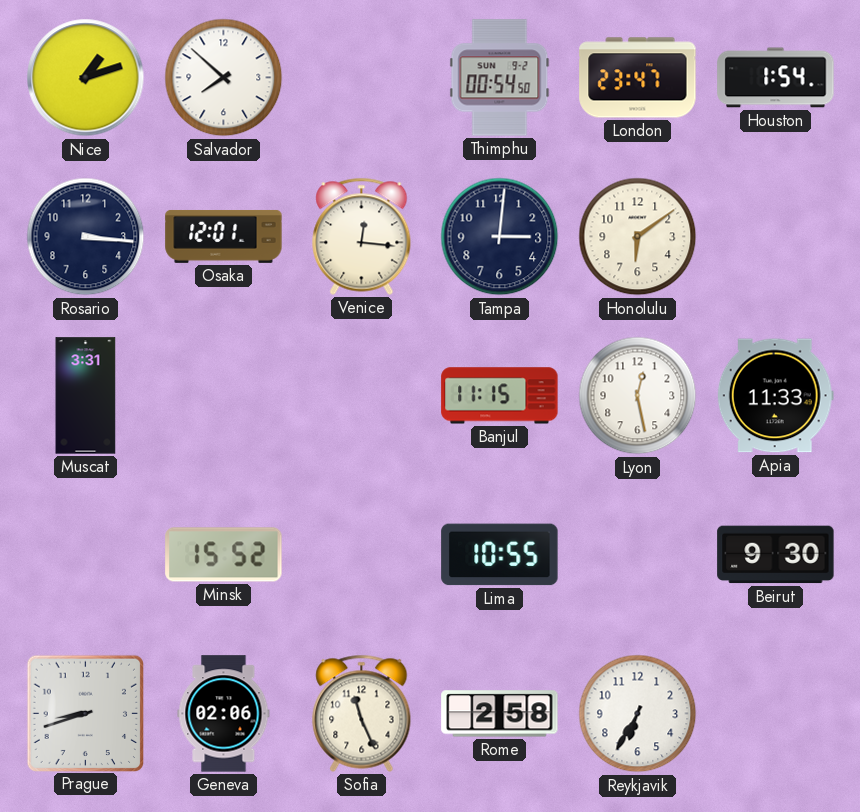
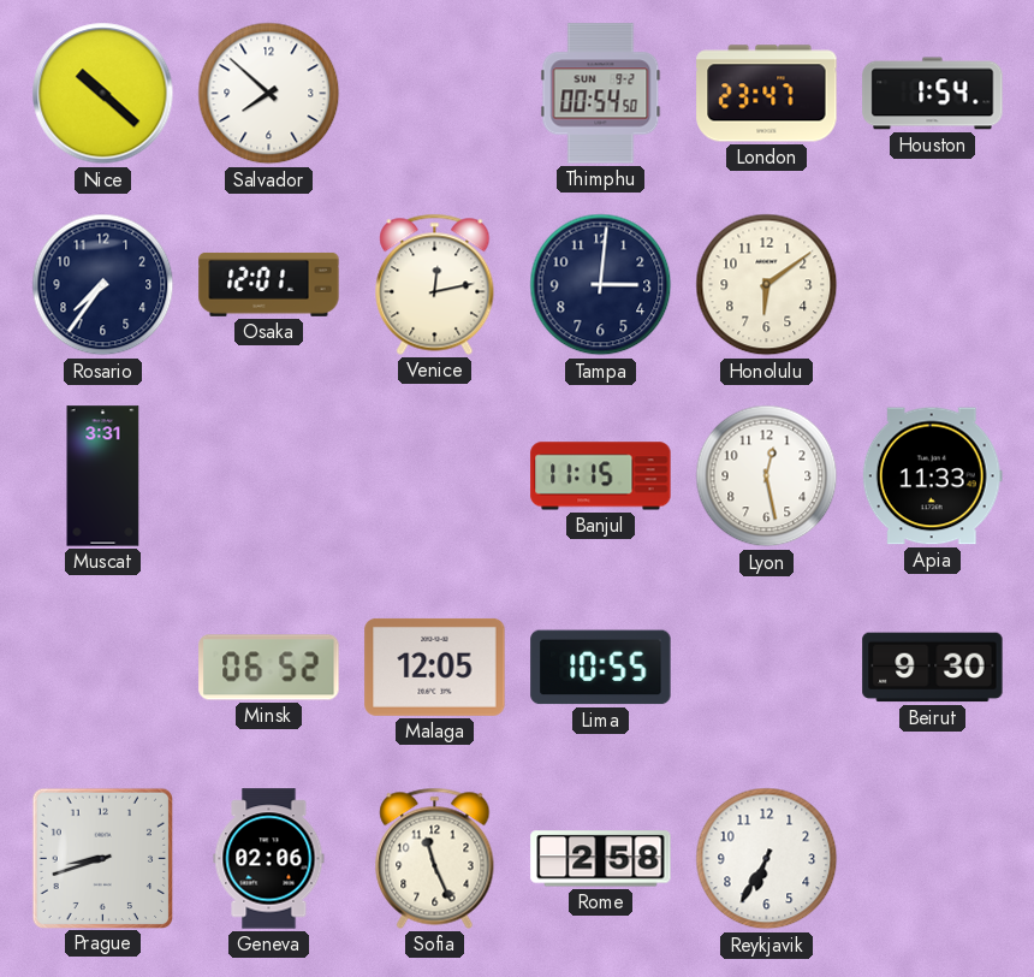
Nice: 1:12 -> 10:22
Rosario: 3:16 -> 7:36
Venice: 12:16 -> 12:13
Minsk: 15:52 -> 06:52
Malaga: none -> 12:05
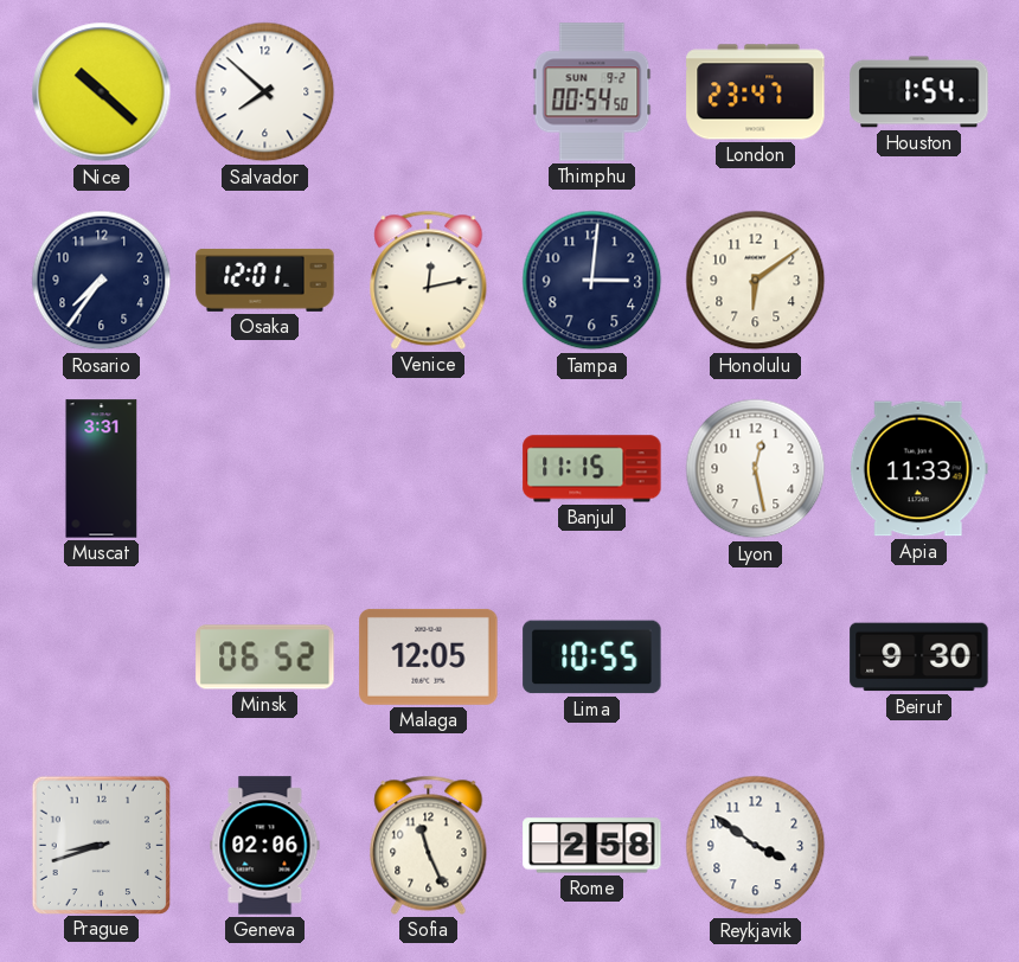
Reykjavik: 6:35 -> 3:51
